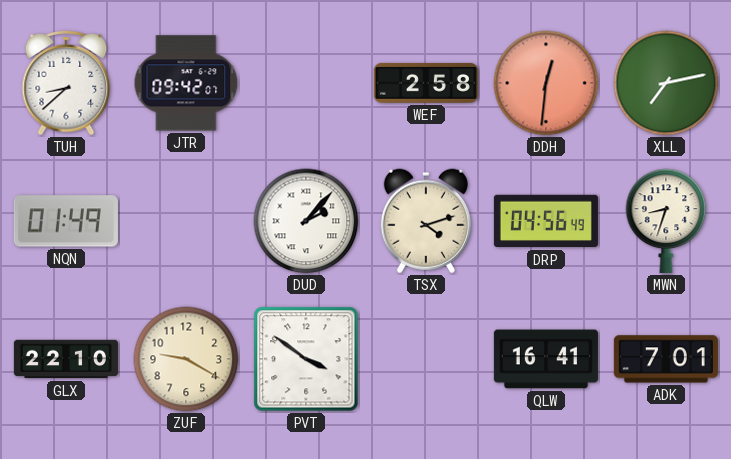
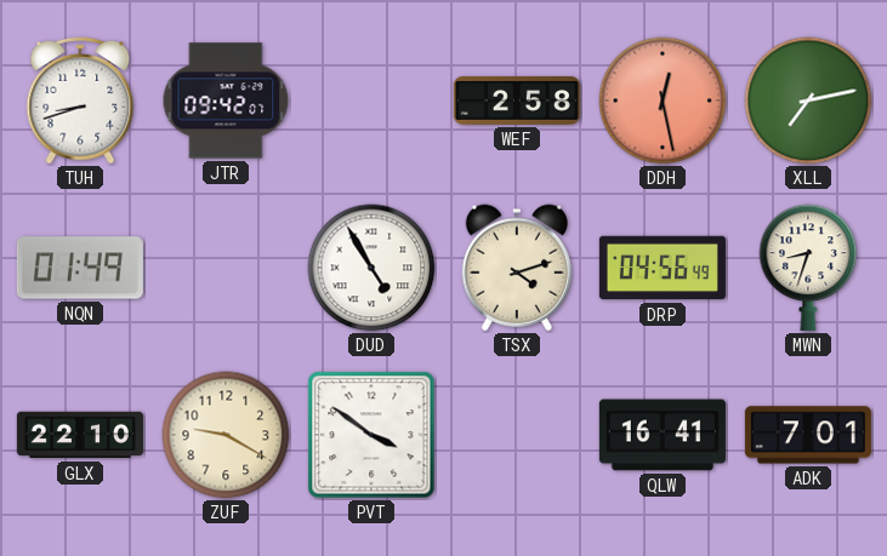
TUH: 8:38 -> 8:42
DDH: 12:31 -> 12:28
DUD: 2:07 -> 4:55
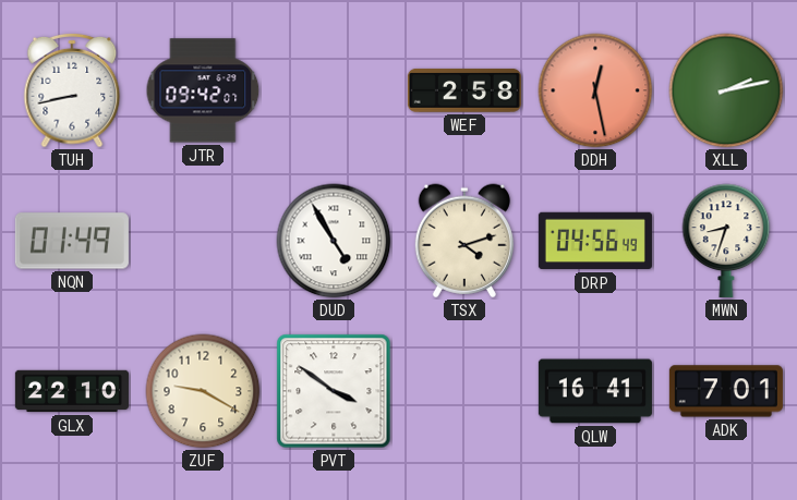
TUH: 8:42 -> 8:43
XLL: 7:13 -> 2:13
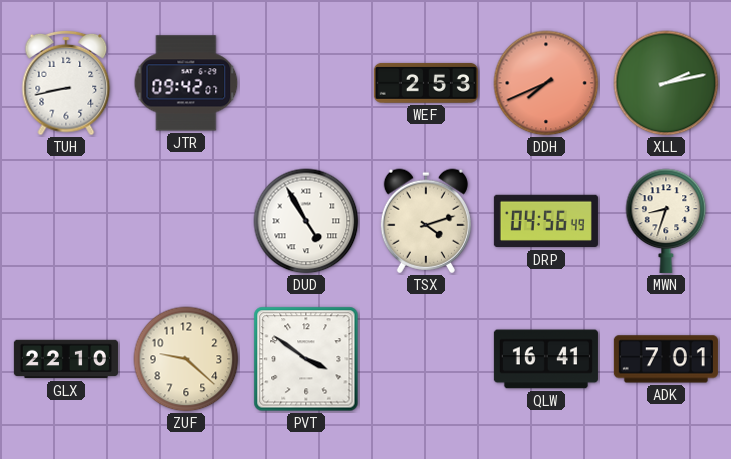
WEF: 2:58 -> 2:53
DDH: 12:28 -> 7:41
NQN: 01:49 -> none
ZUF: 9:20 -> 9:22
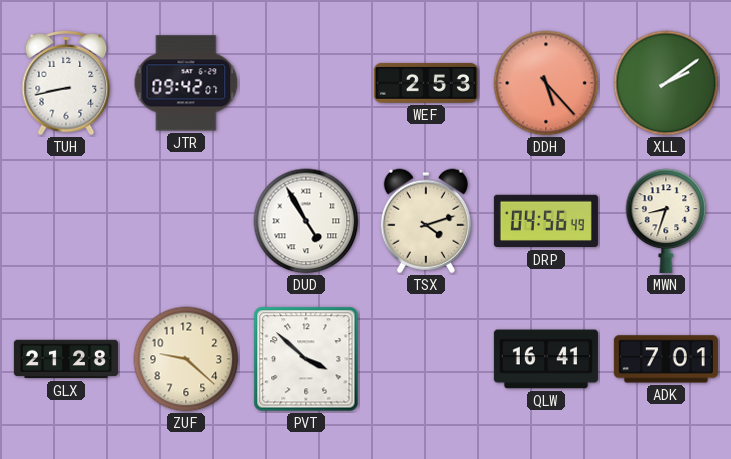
DDH: 7:41 -> 5:23
XLL: 2:13 -> 2:09
GLX: 22:10 -> 21:28
PVT: 3:51 -> 3:52
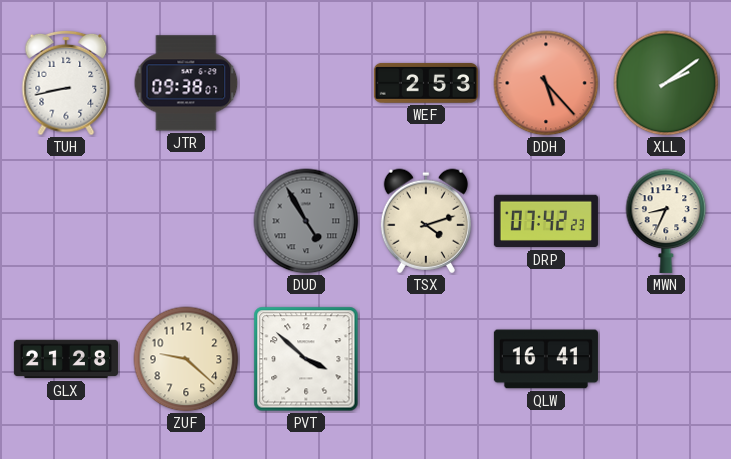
JTR: 09:42 -> 09:38
DUD dial: white -> grey
DRP: 04:56 -> 07:42
MWN: 8:33 -> 8:34
ADK: 7:01 -> none
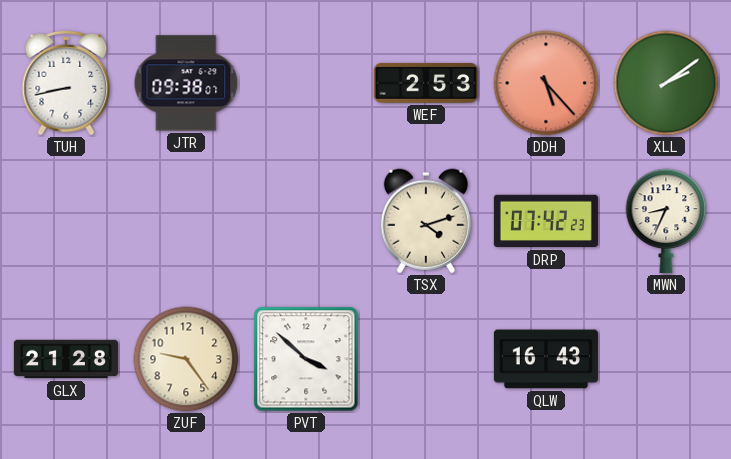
DUD: 4:55 -> none
ZUF: 9:22 -> 9:24
QLW: 16:41 -> 16:43
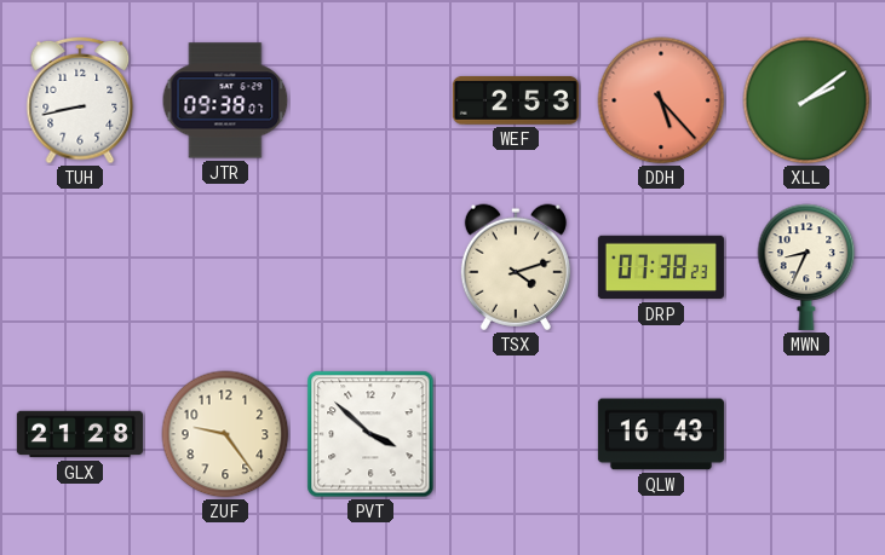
DRP: 07:42 -> 07:38
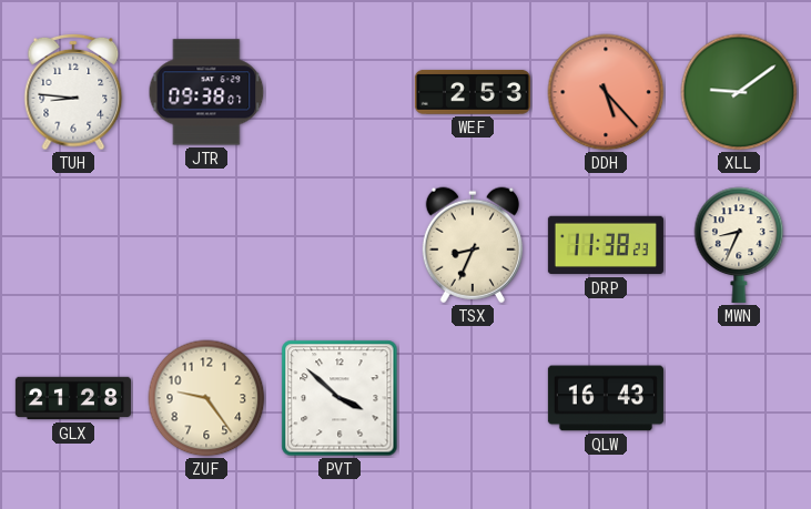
TUH: 8:43 -> 8:46
XLL: 2:09 -> 9:09
TSX: 4:12 -> 8:34
DRP: 07:38 -> 11:38
